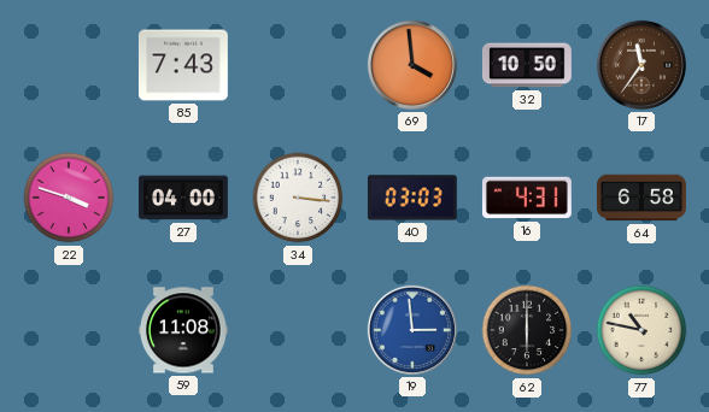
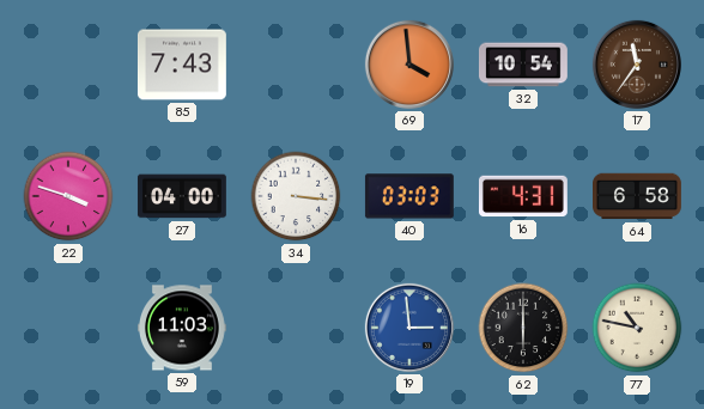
32: 10:50 -> 10:54
59: 11:08 -> 11:03
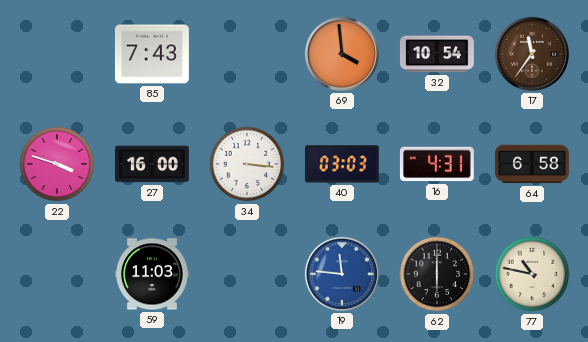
27: 04:00 -> 16:00
19: 2:59 -> 11:46
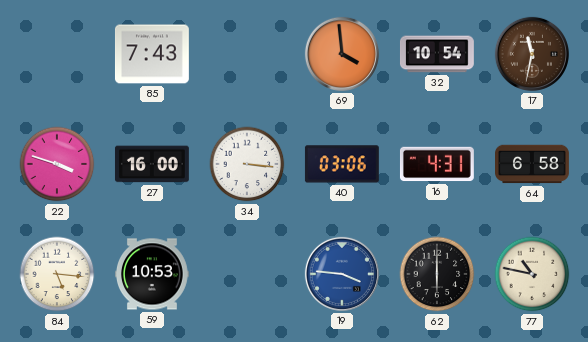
17: 11:36 -> 11:32
40: 03:03 -> 03:06
84: none -> 5:16
59: 11:03 -> 10:53
19: 11:46 -> 3:46
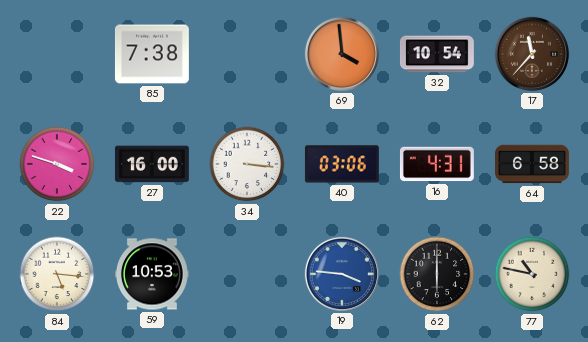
85: 7:43 -> 7:38
17: 11:32 -> 11:37
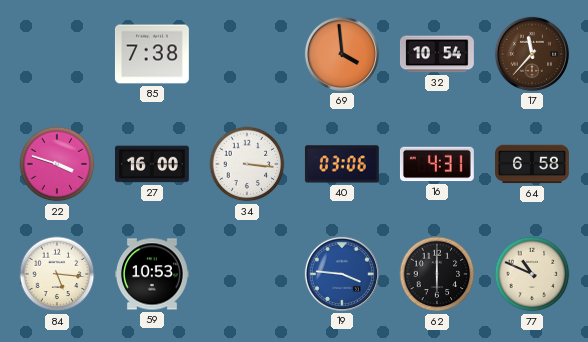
77: 10:47 -> 10:49
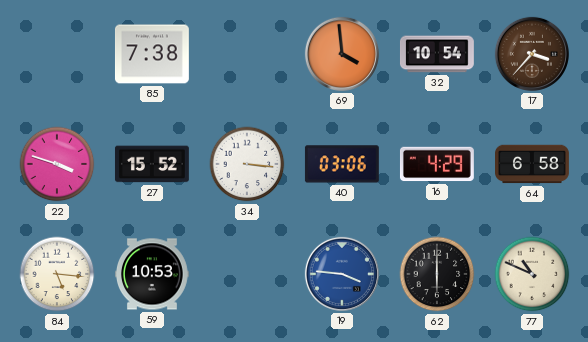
17: 11:37 -> 3:37
27: 16:00 -> 15:52
16: 4:31 -> 4:29
